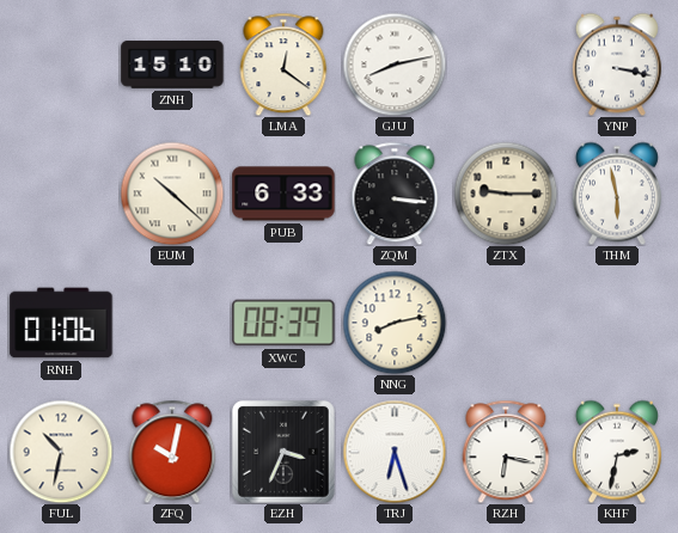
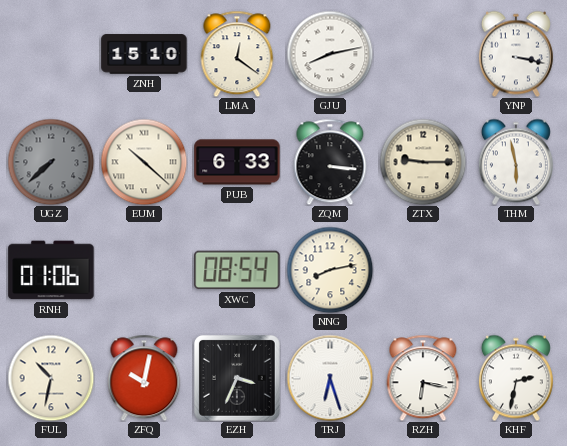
UGZ: none -> 7:38
XWC: 08:39 -> 08:54
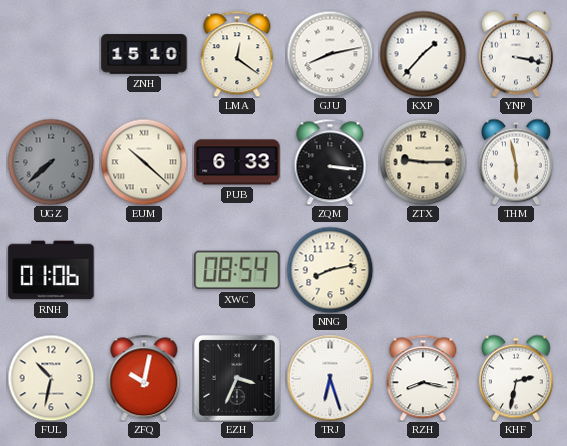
KXP: none -> 1:37
RZH: 6:17 -> 8:17
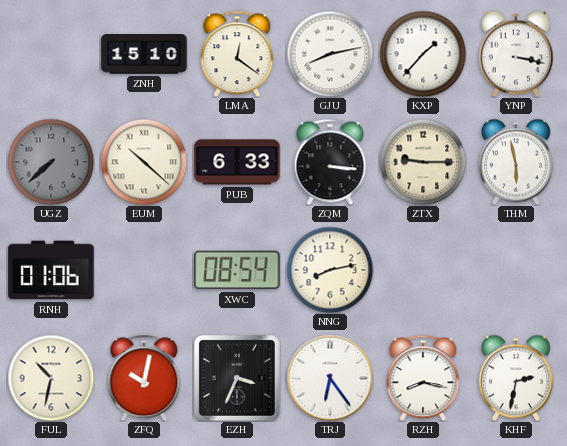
TRJ: 6:27 -> 6:24
